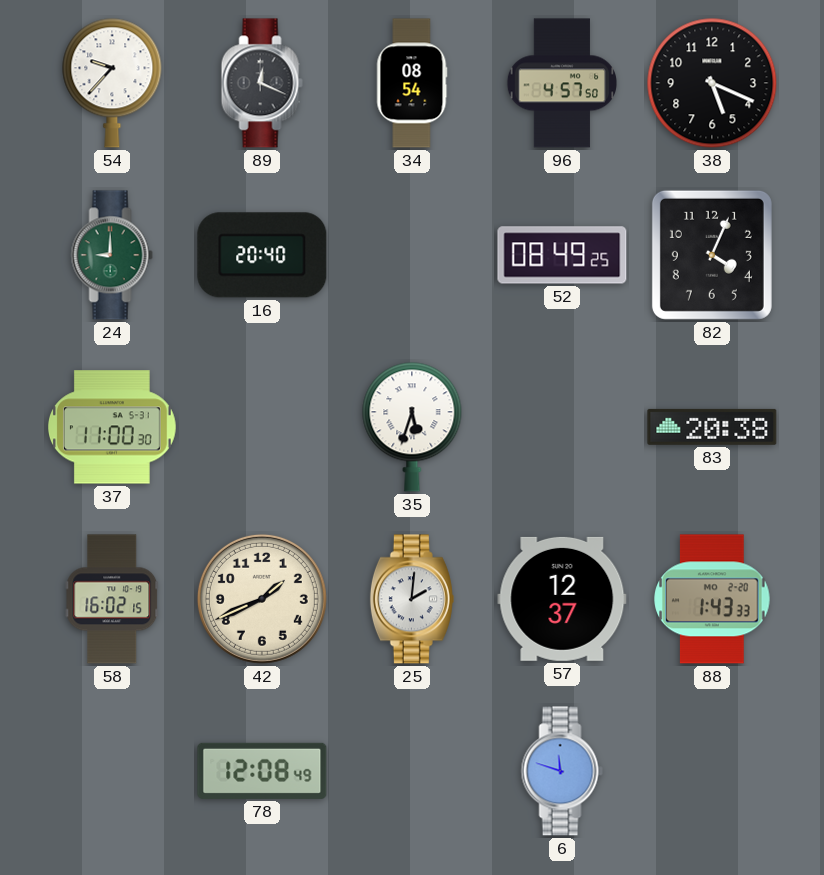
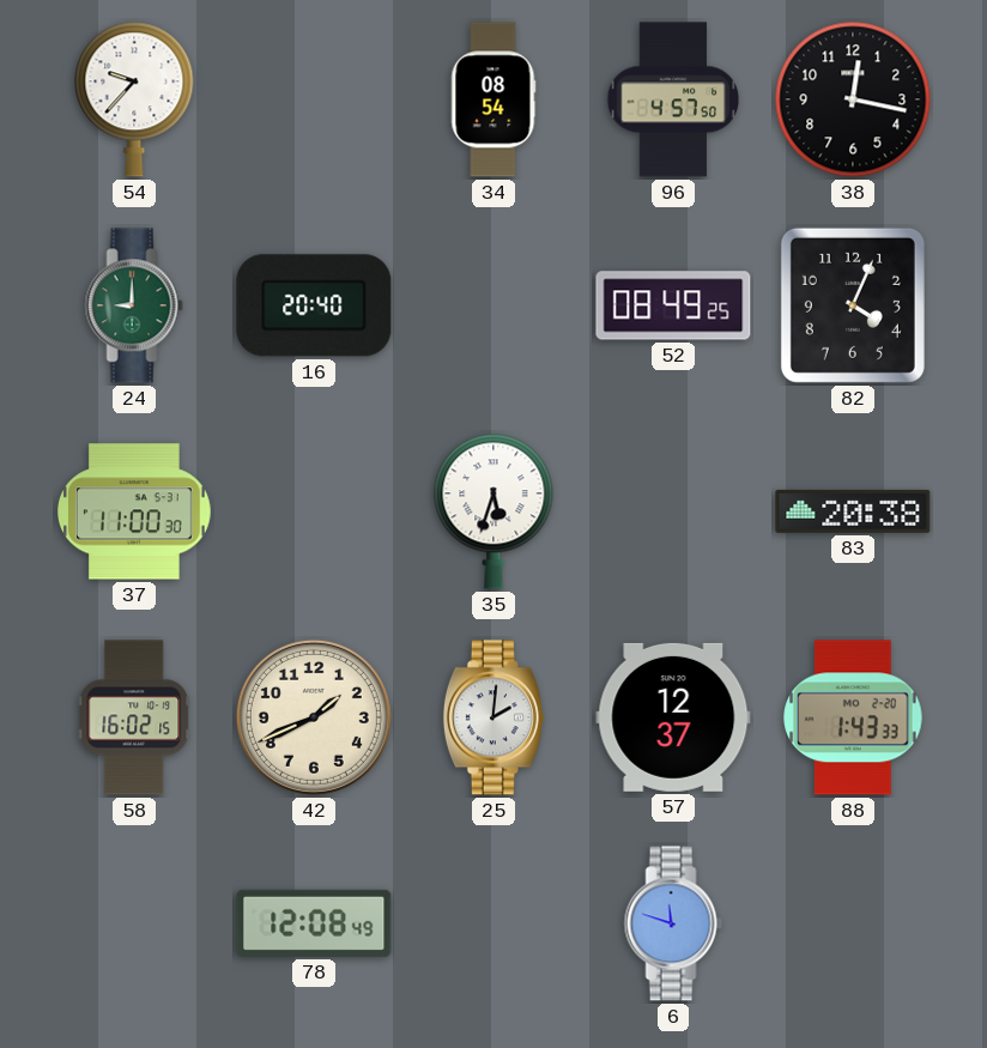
89: 12:19 -> none
38: 5:19 -> 12:17
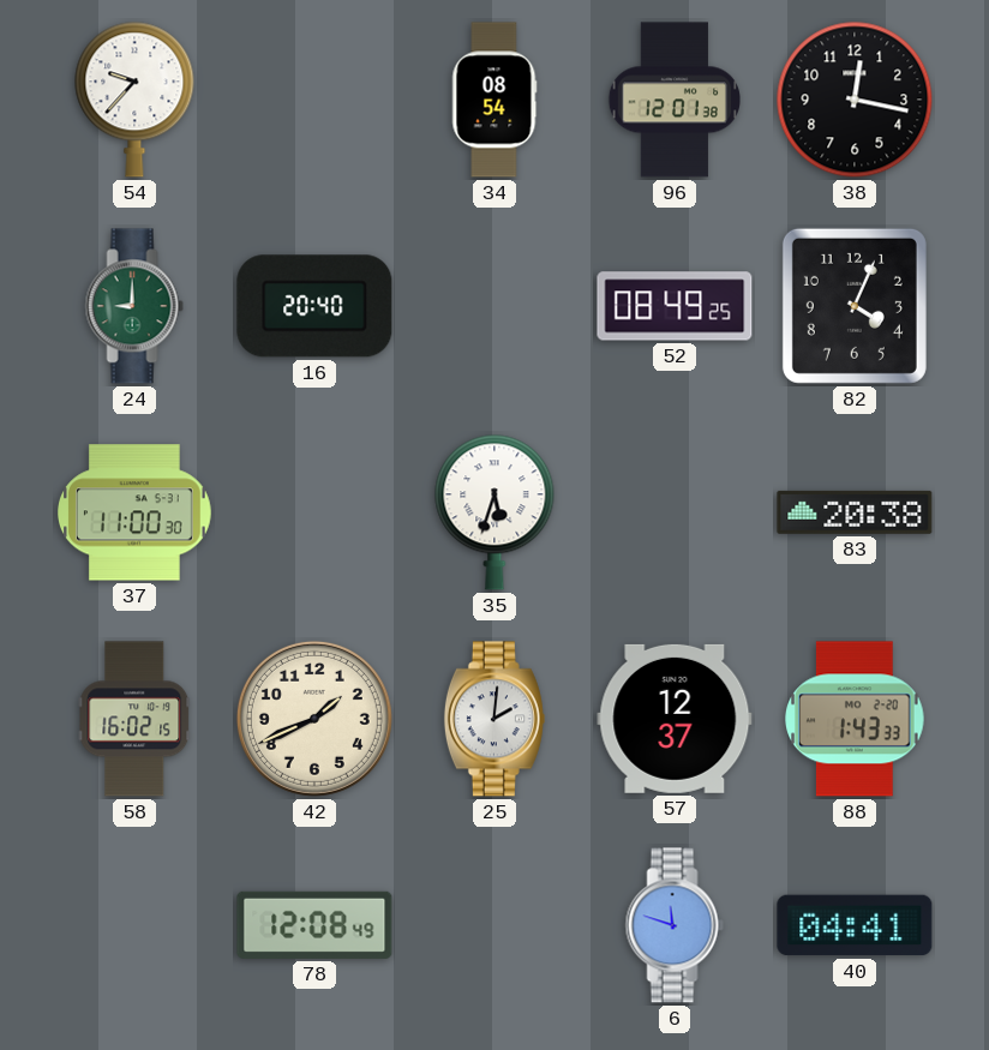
96: 4:57 -> 12:01
40: none -> 04:41
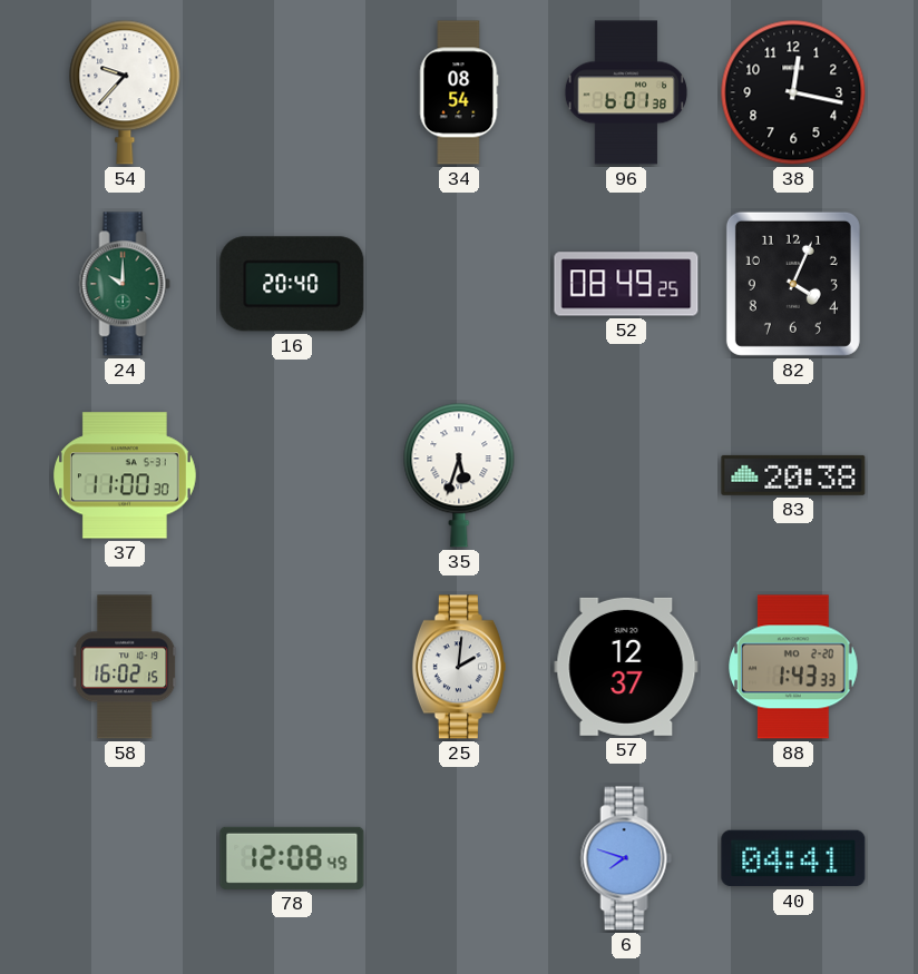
96: 12:01 -> 6:01
24: 9:00 -> 10:00
42: 1:41 -> none
6: 11:48 -> 7:48
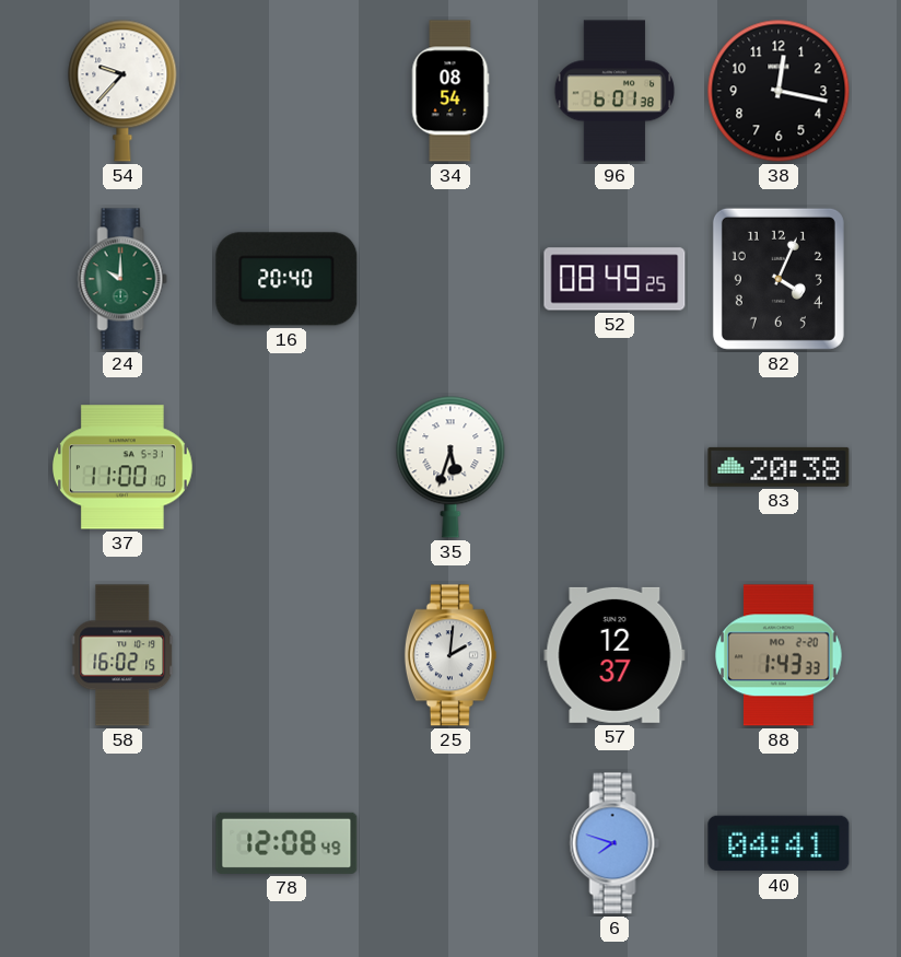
37: 11:00:30 -> 11:00:10
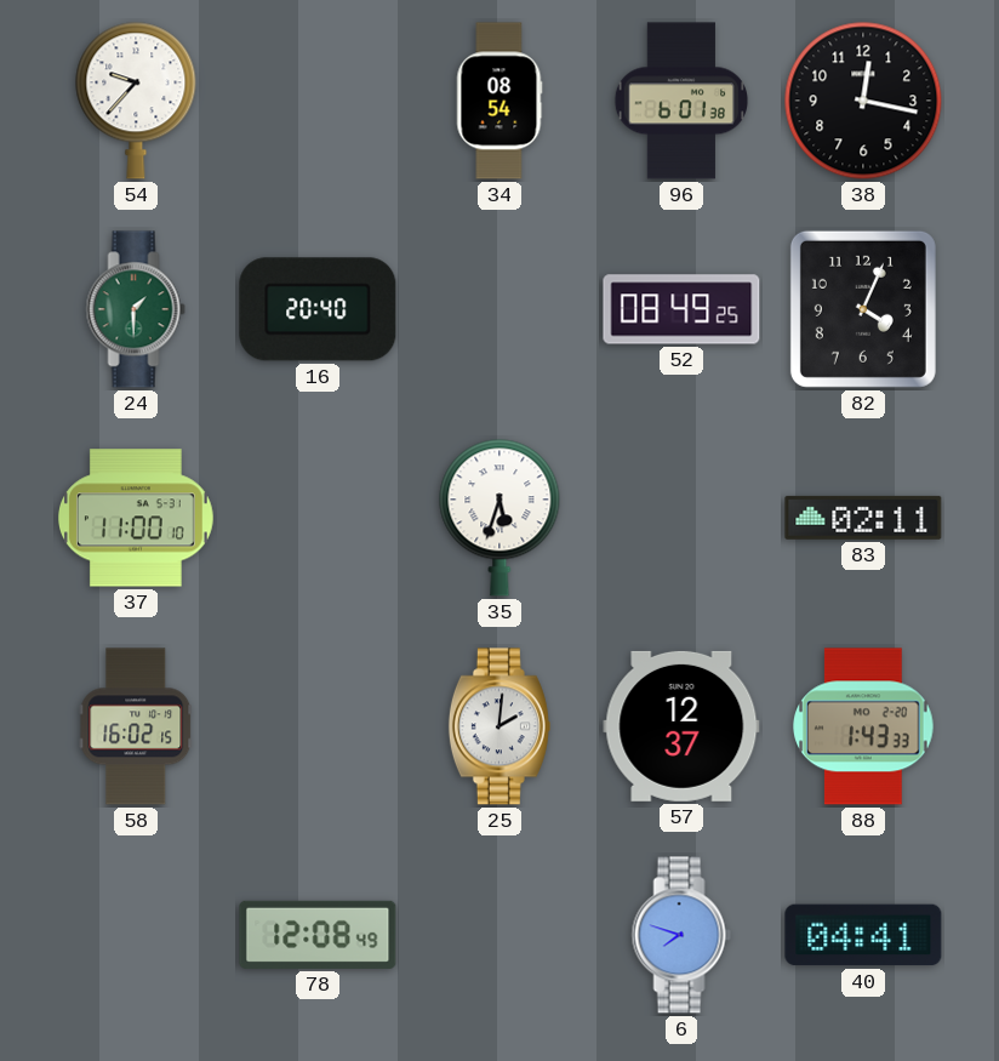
24: 10:00 -> 1:30
83: 20:38 -> 02:11
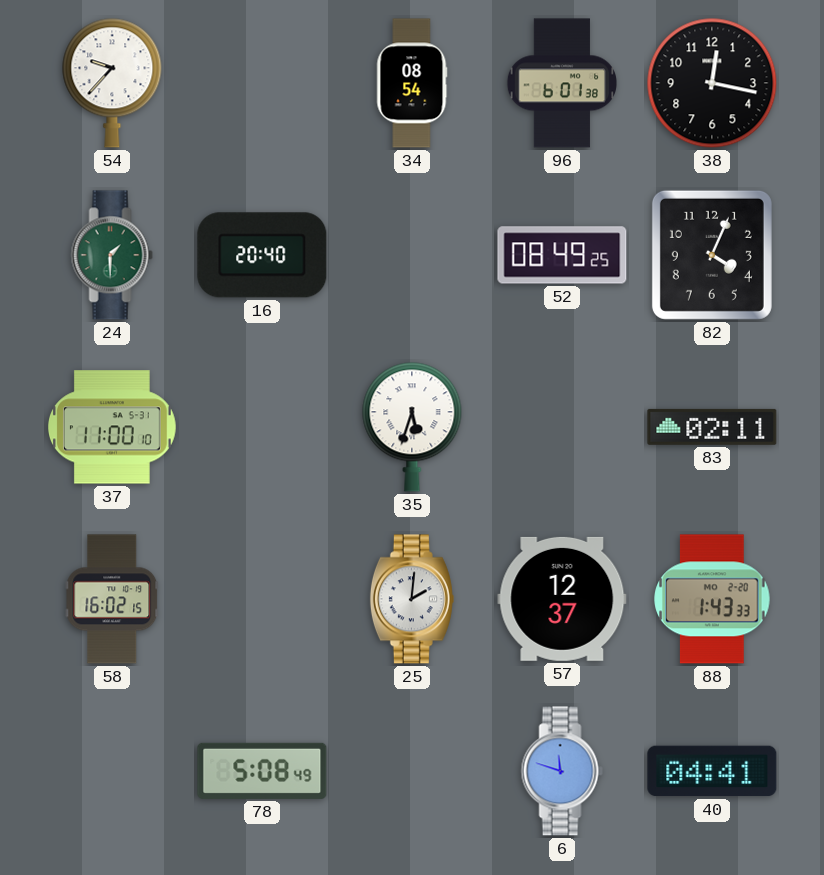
78: 12:08 -> 5:08
6: 7:48 -> 11:48
